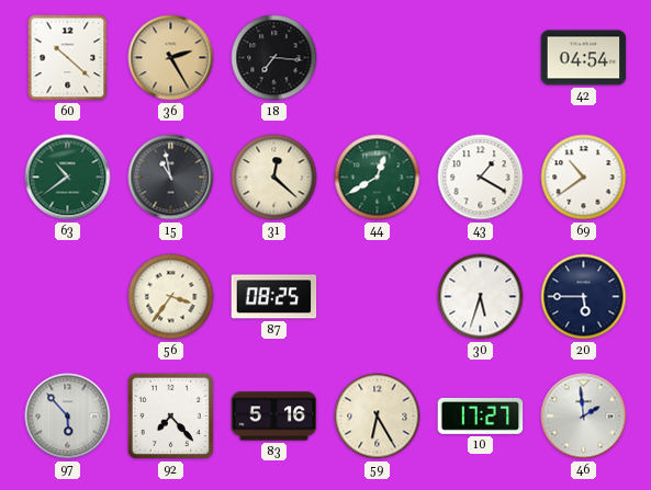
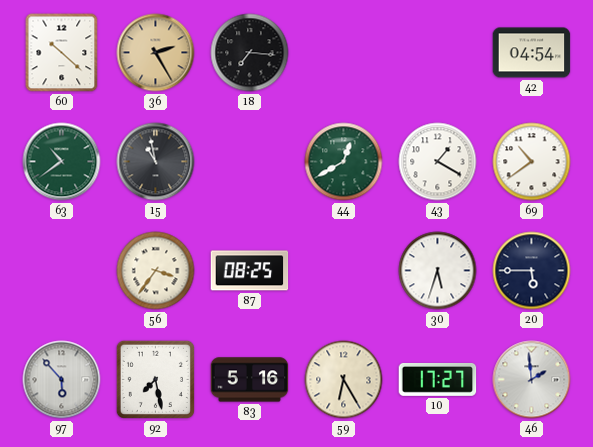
31: 12:22 -> none
92: 7:23 -> 7:28
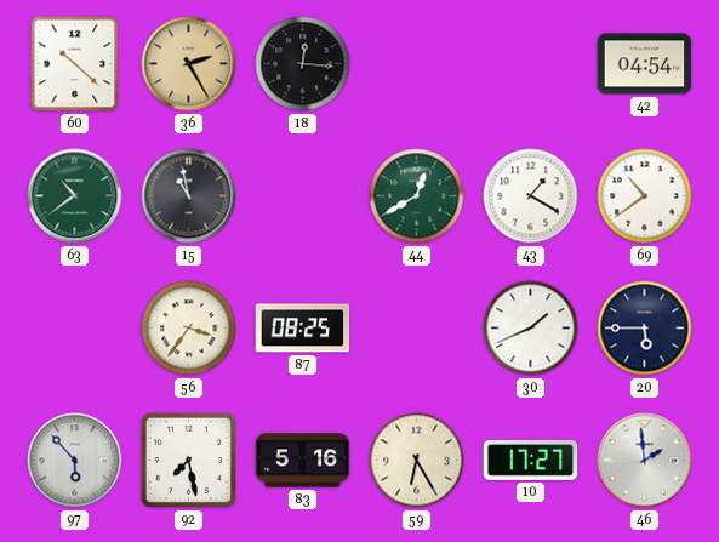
18: 7:16 -> 12:16
30: 5:33 -> 1:41
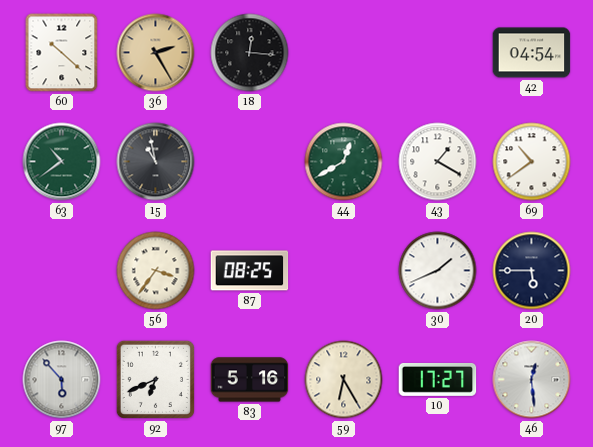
92: 7:28 -> 6:41
46: 1:59 -> 12:29
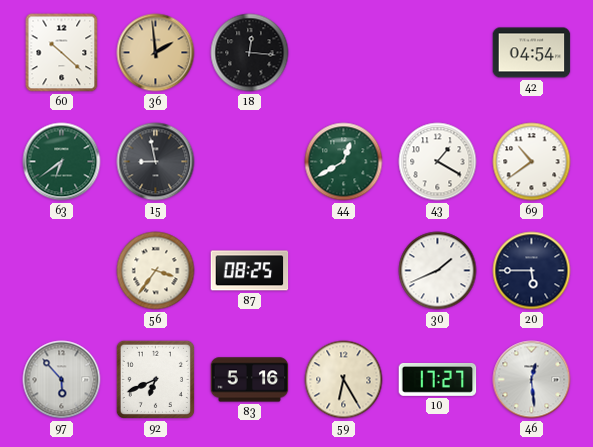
36: 2:25 -> 1:59
63: 10:39 -> 6:39
15: 10:58 -> 8:58
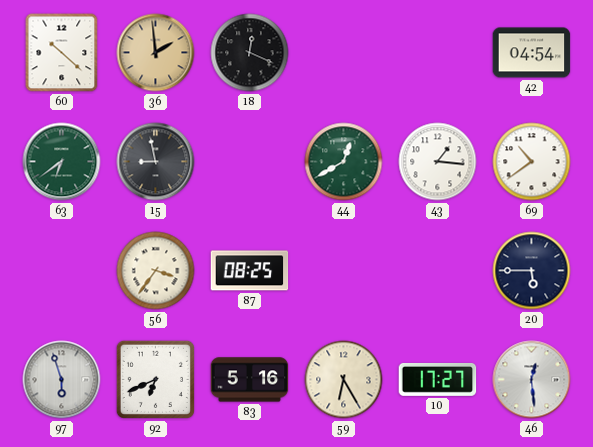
18: 12:16 -> 12:19
43: 1:20 -> 1:16
30: 1:41 -> none
97: 5:53 -> 5:57
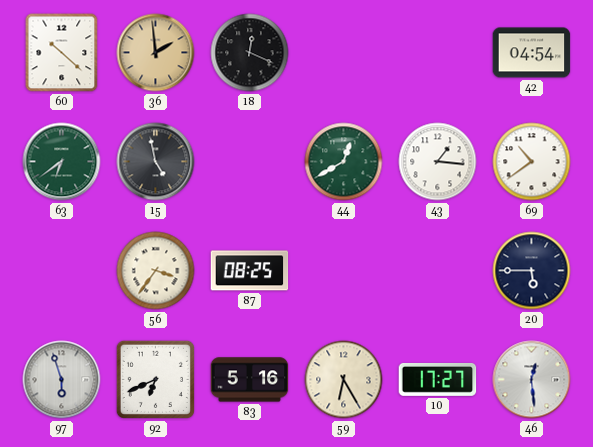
15: 8:58 -> 4:58
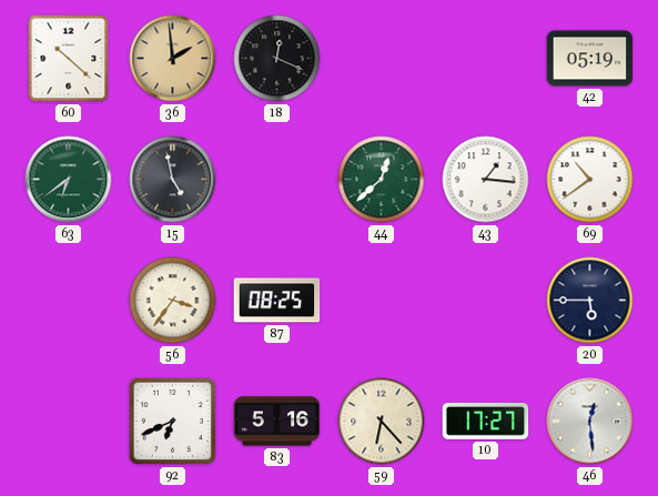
42: 04:54 -> 05:19
44: 12:40 -> 12:38
97: 5:57 -> none
59: 6:25 -> 6:23
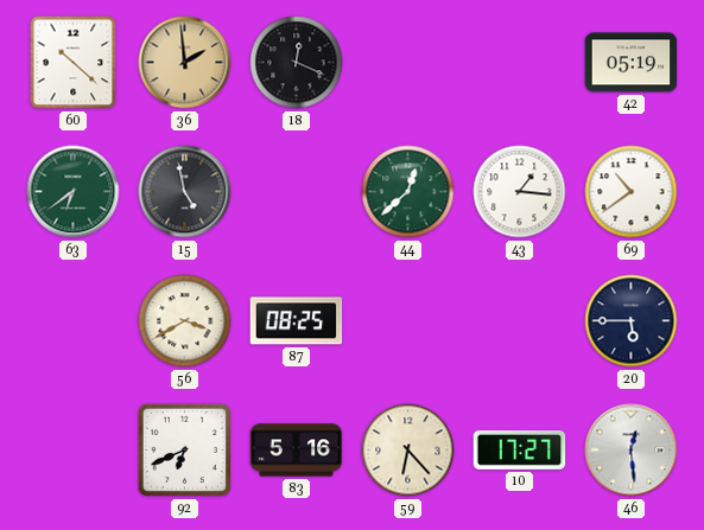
56: 3:36 -> 3:40
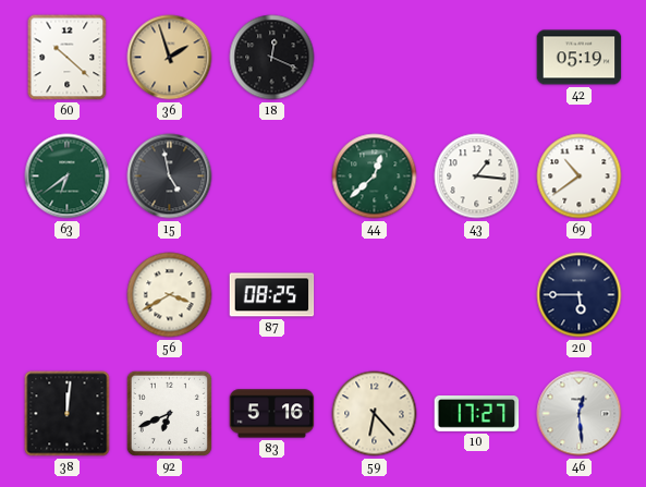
36: 1:59 -> 1:57
38: none -> 12:01
